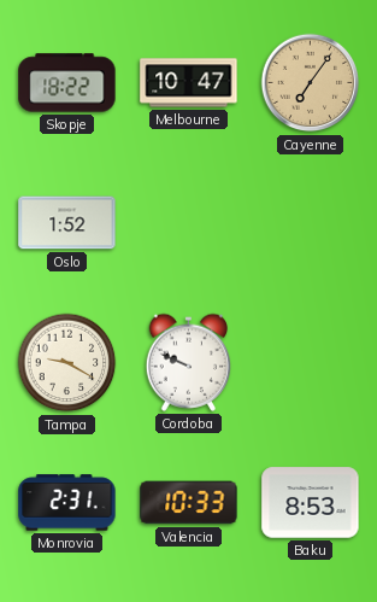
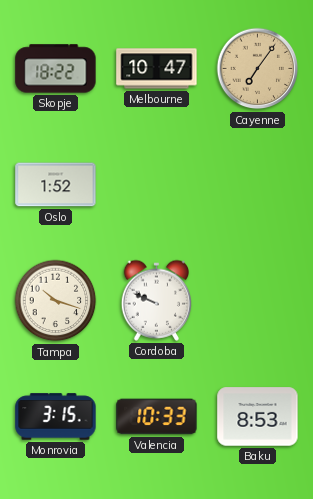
Tampa: 9:20 -> 10:18
Monrovia: 2:31 -> 3:15
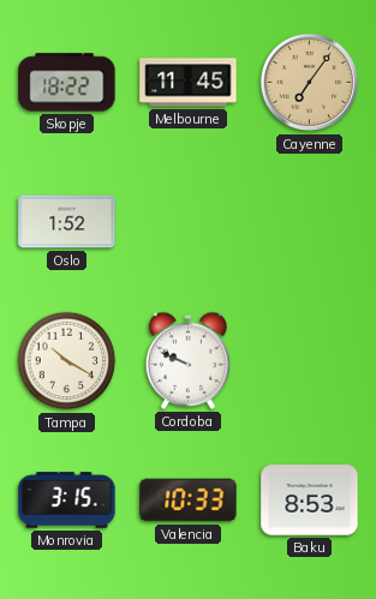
Melbourne: 10:47 -> 11:45
Tampa: 10:18 -> 10:20
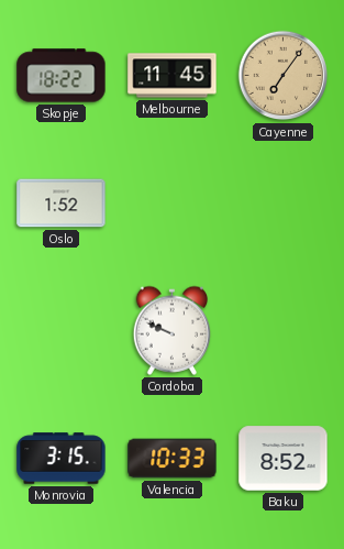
Tampa: 10:20 -> none
Baku: 8:53 -> 8:52
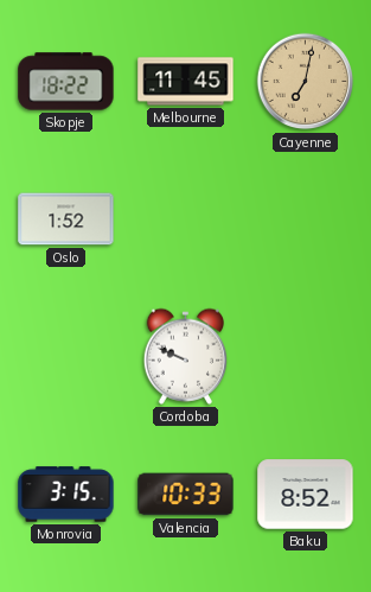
Cayenne: 7:06 -> 7:02
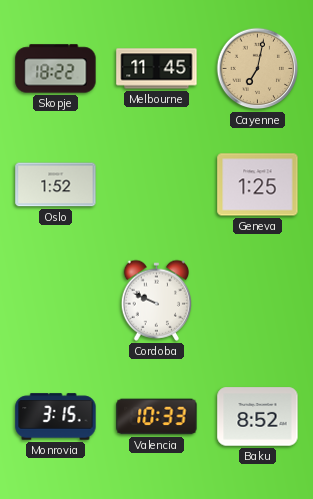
Geneva: none -> 1:25
